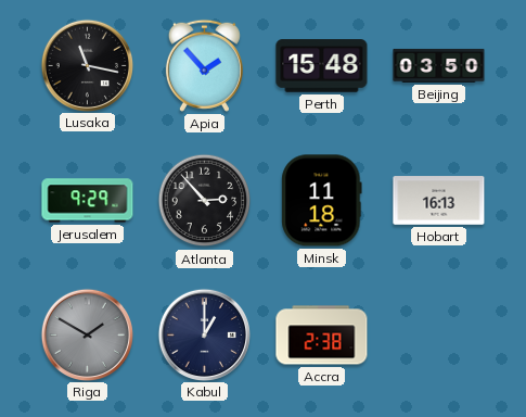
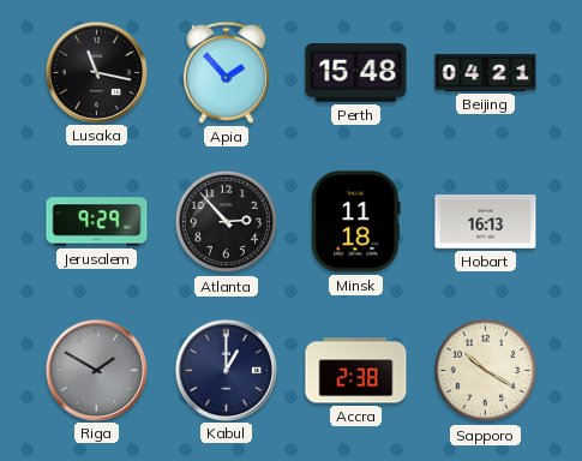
Beijing: 03:50 -> 04:21
Sapporo: none -> 10:20
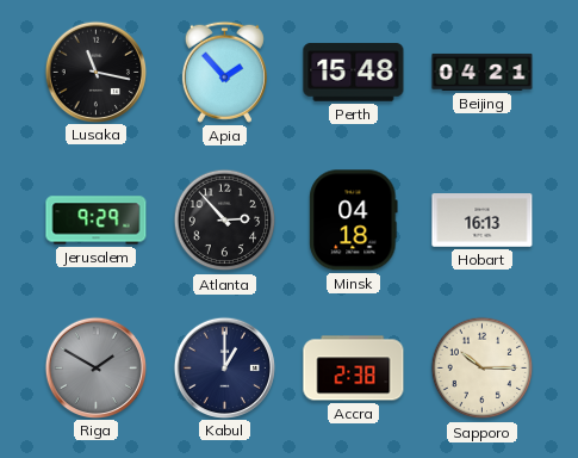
Minsk: 11:18 -> 04:18
Sapporo: 10:20 -> 10:15
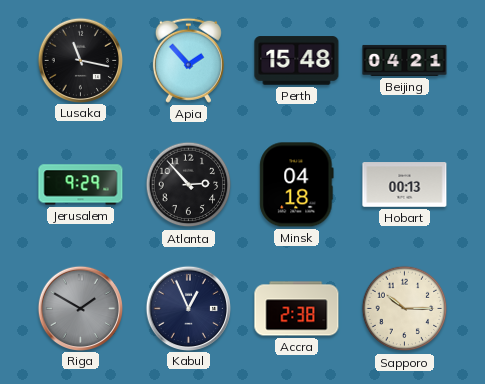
Hobart: 16:13 -> 00:13
Kabul: 1:00 -> 12:56
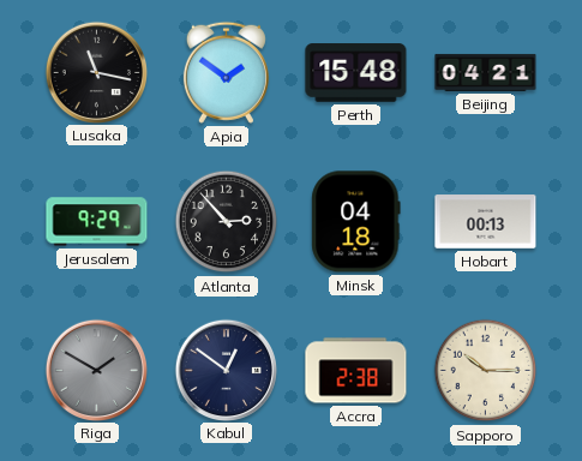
Apia: 1:53 -> 1:51
Kabul: 12:56 -> 12:51
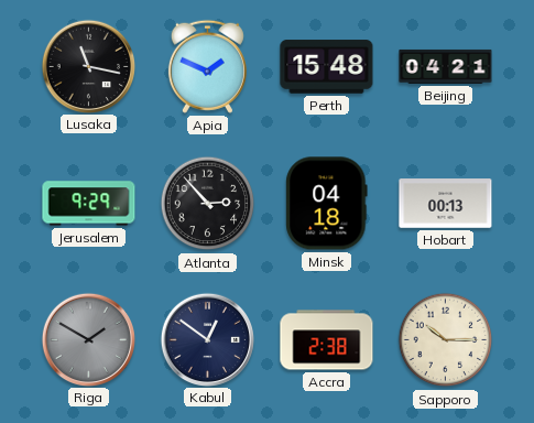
Apia: 1:51 -> 1:49
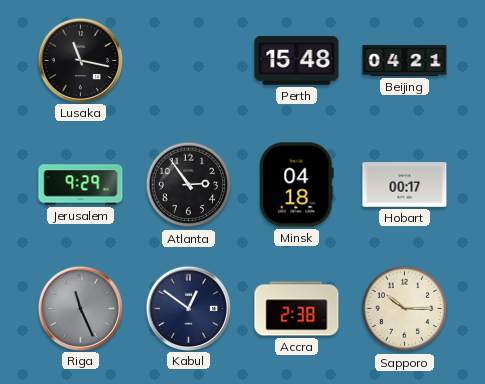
Apia: 1:49 -> none
Atlanta: 2:53 -> 2:54
Hobart: 00:13 -> 00:17
Riga: 1:50 -> 11:26
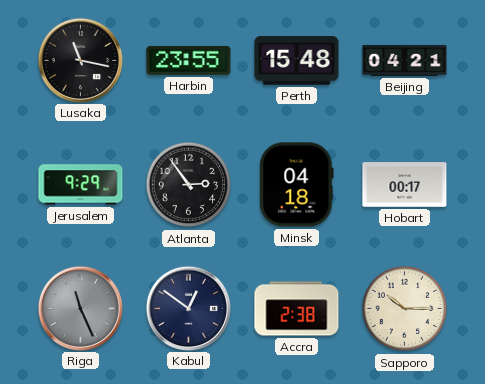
Harbin: none -> 23:55
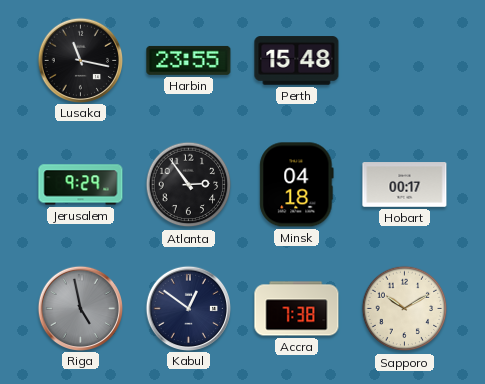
Beijing: 04:21 -> none
Riga: 11:26 -> 4:58
Accra: 2:38 -> 7:38
Sapporo: 10:15 -> 10:10
